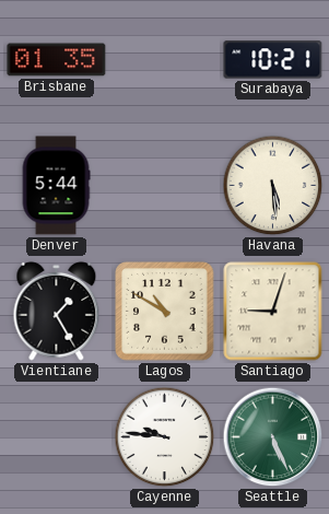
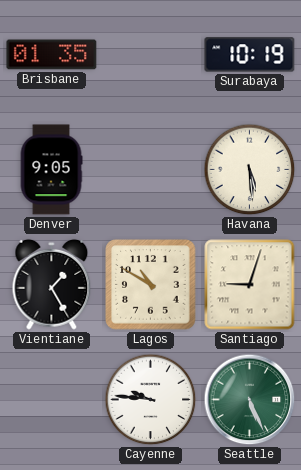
Surabaya: 10:21 -> 10:19
Denver: 5:44 -> 9:05
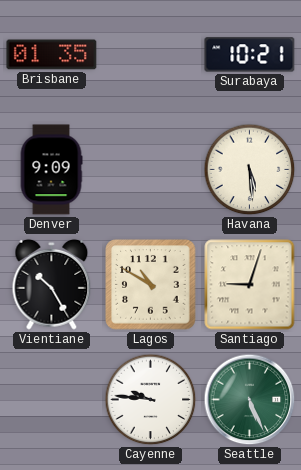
Surabaya: 10:19 -> 10:21
Denver: 9:05 -> 9:09
Vientiane: 1:25 -> 10:25
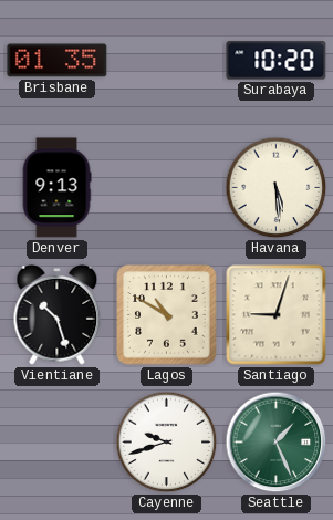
Surabaya: 10:21 -> 10:20
Denver: 9:09 -> 9:13
Vientiane: 10:25 -> 10:27
Cayenne: 9:46 -> 9:42
Seattle: 5:26 -> 1:26
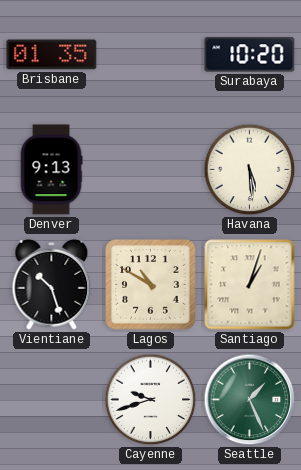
Santiago: 9:03 -> 1:03
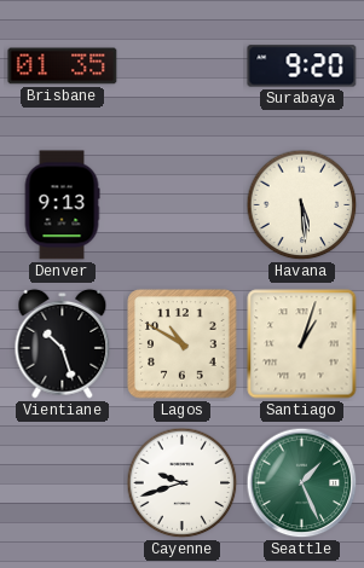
Surabaya: 10:20 -> 9:20
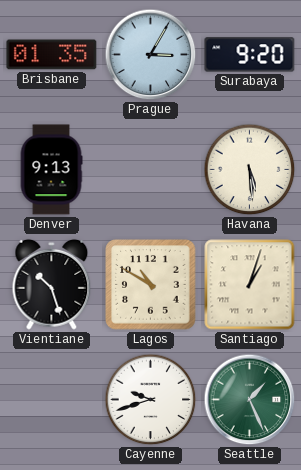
Prague: none -> 3:05
